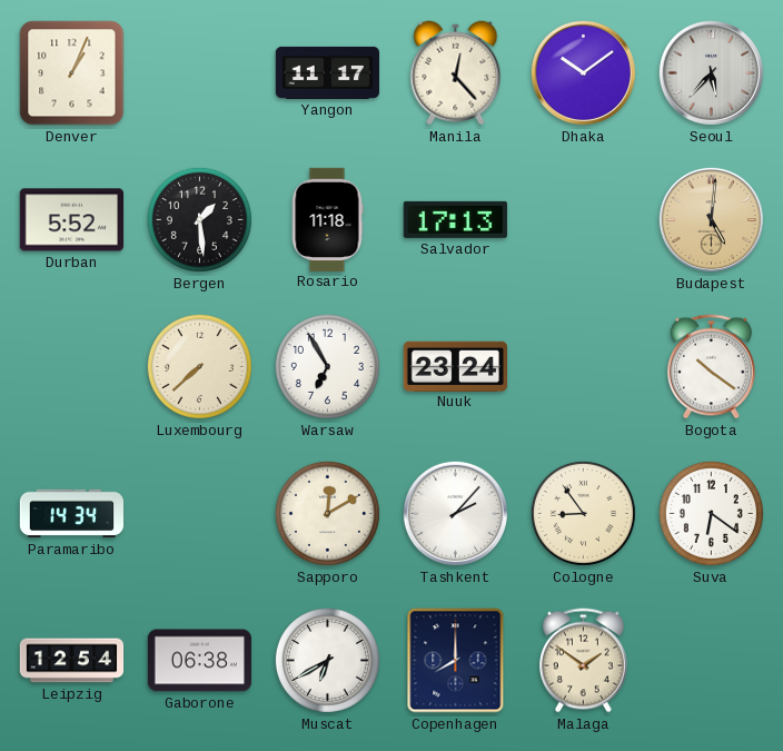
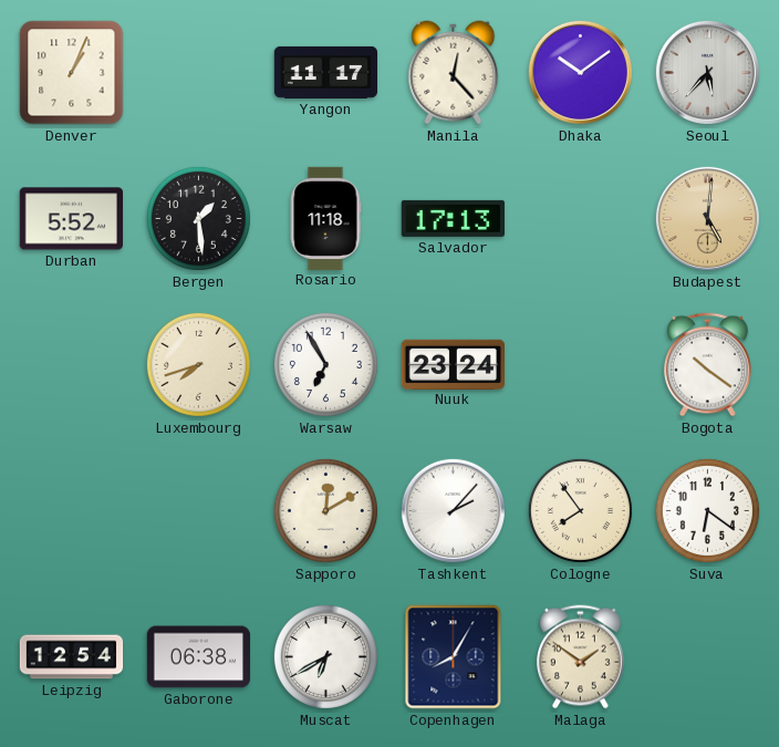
Luxembourg: 7:38 -> 7:42
Paramaribo: 14:34 -> none
Cologne: 8:54 -> 7:54
Copenhagen: 8:00 -> 8:05
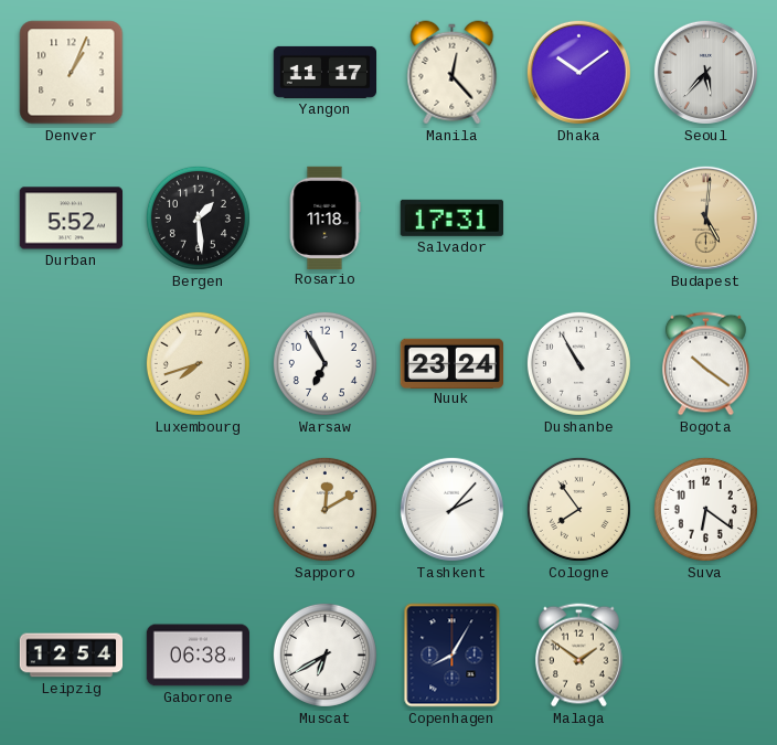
Salvador: 17:13 -> 17:31
Dushanbe: none -> 10:55
